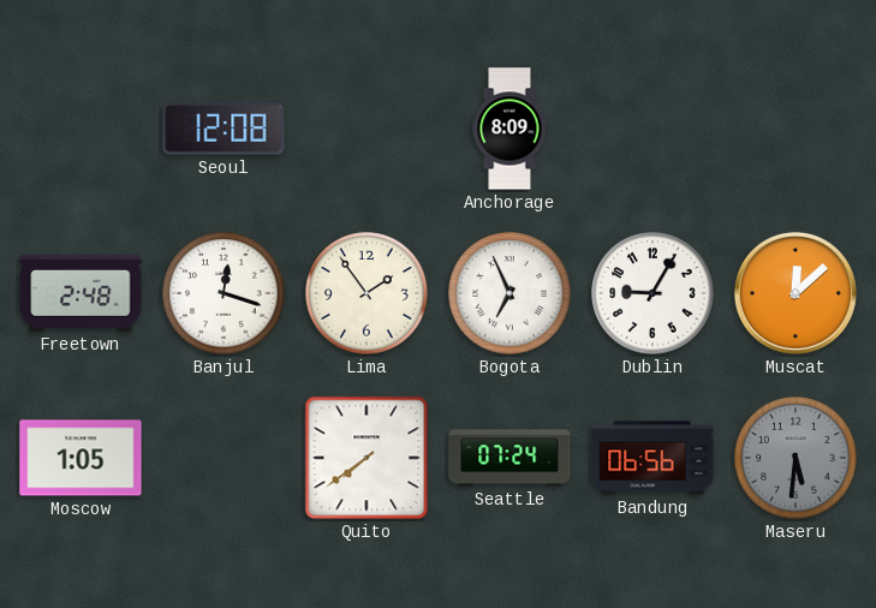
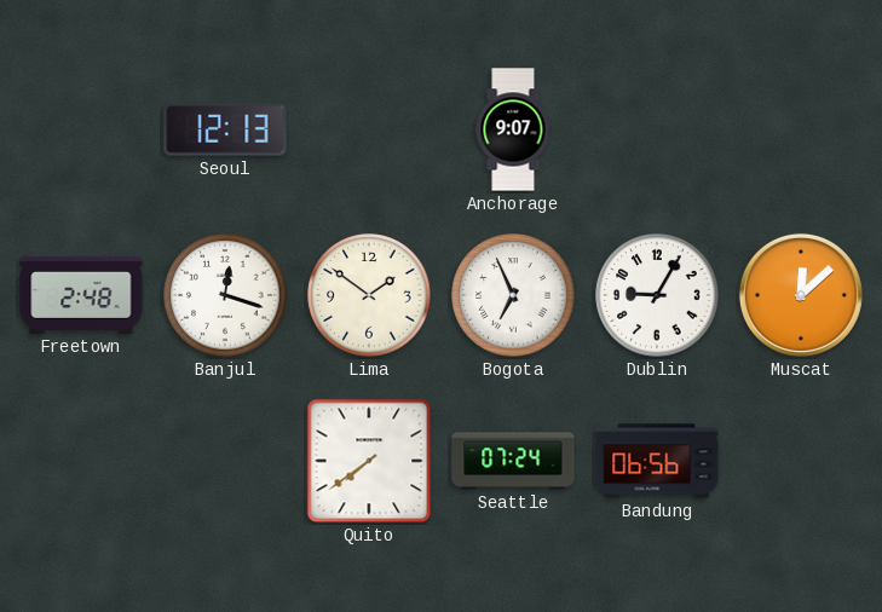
Seoul: 12:08 -> 12:13
Anchorage: 8:09 -> 9:07
Lima: 1:54 -> 1:51
Moscow: 1:05 -> none
Maseru: 5:31 -> none
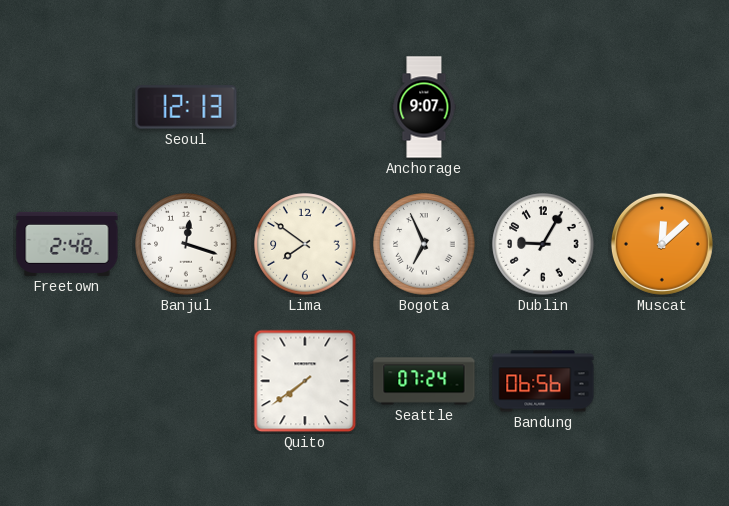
Lima: 1:51 -> 7:51
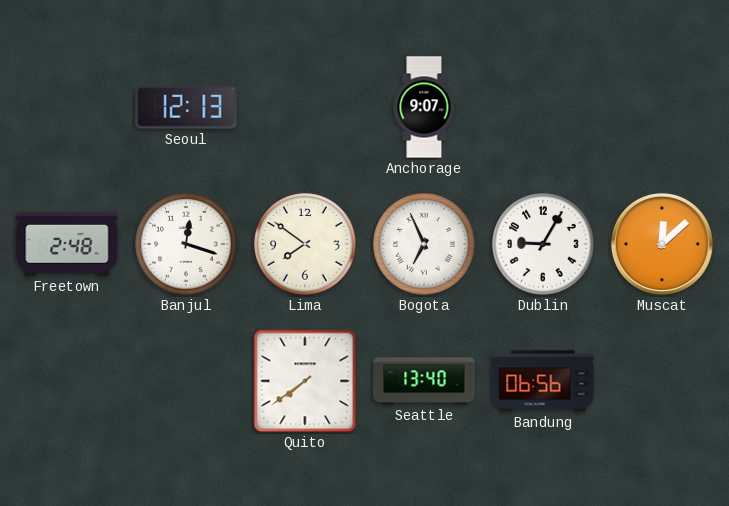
Seattle: 07:24 -> 13:40
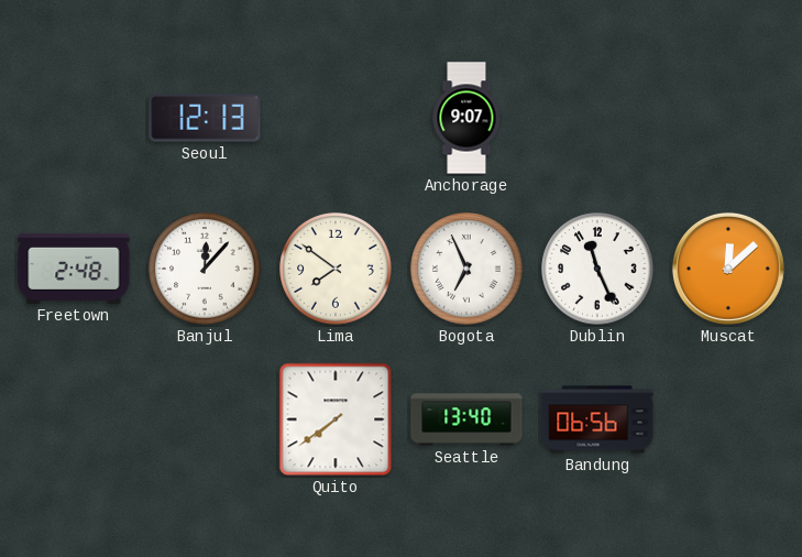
Banjul: 12:18 -> 12:07
Dublin: 9:05 -> 11:26
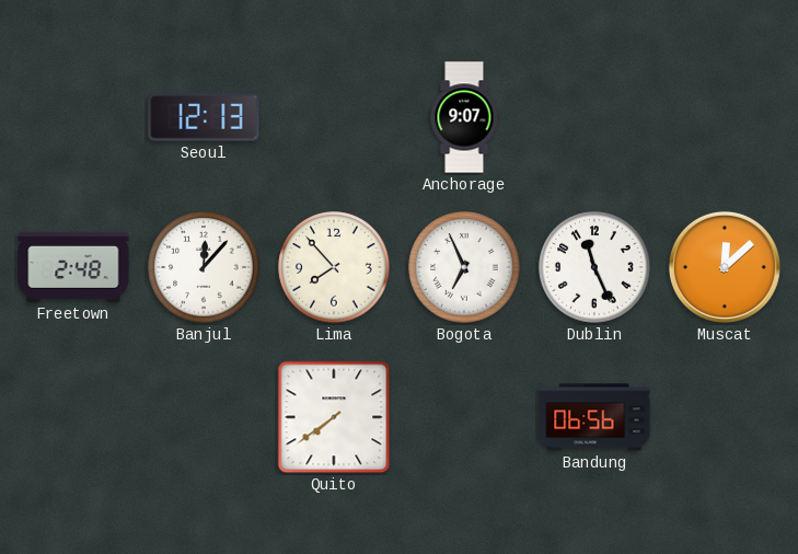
Lima: 7:51 -> 7:53
Seattle: 13:40 -> none
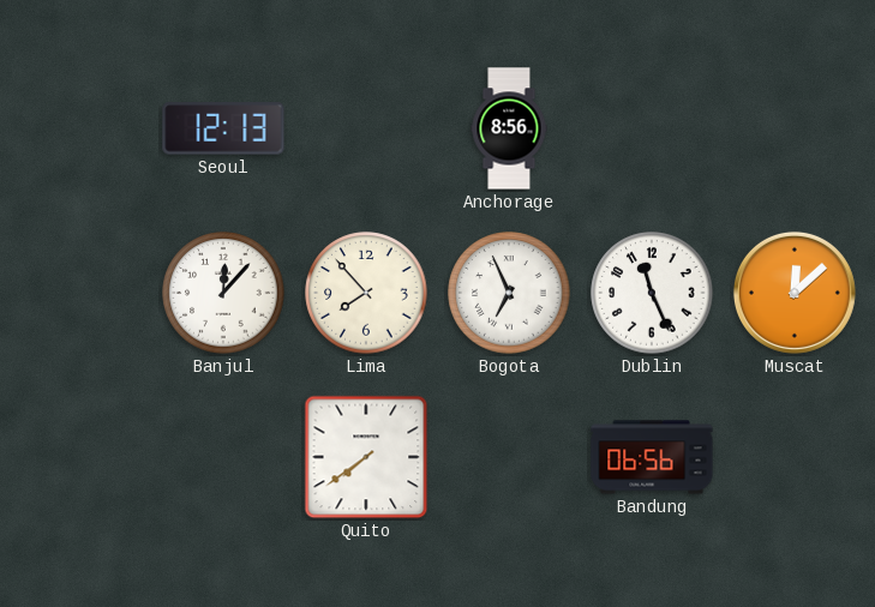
Anchorage: 9:07 -> 8:56
Freetown: 2:48 -> none
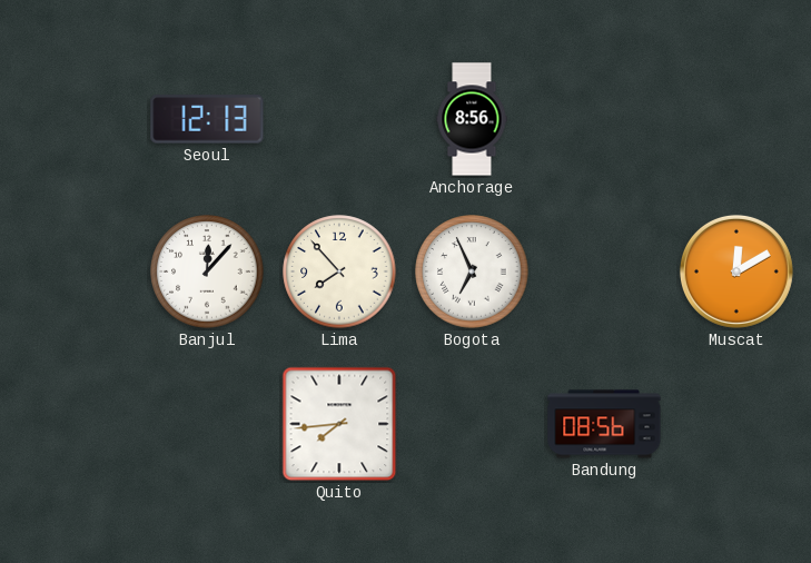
Dublin: 11:26 -> none
Muscat: 12:08 -> 12:10
Quito: 7:39 -> 7:44
Bandung: 06:56 -> 08:56
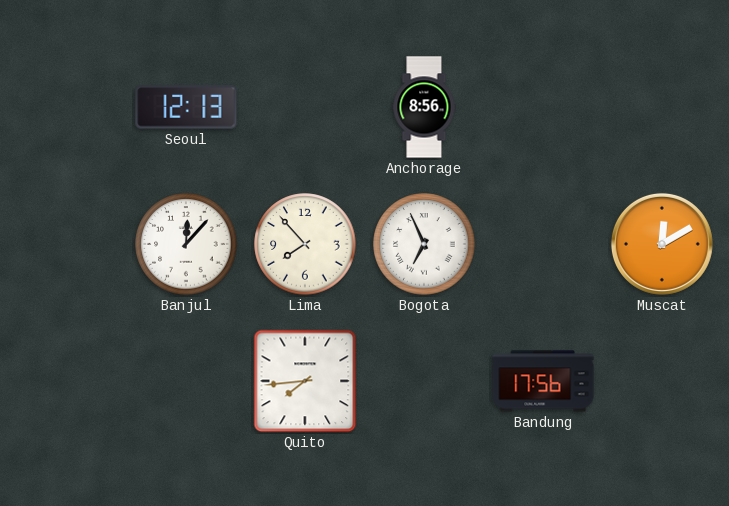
Bandung: 08:56 -> 17:56
